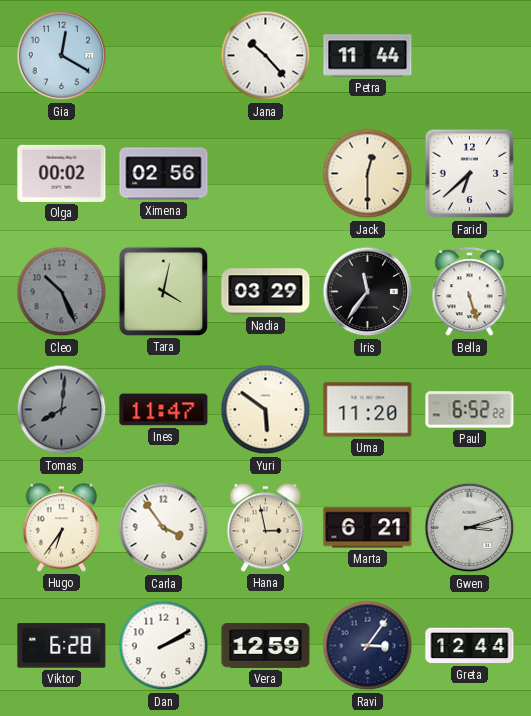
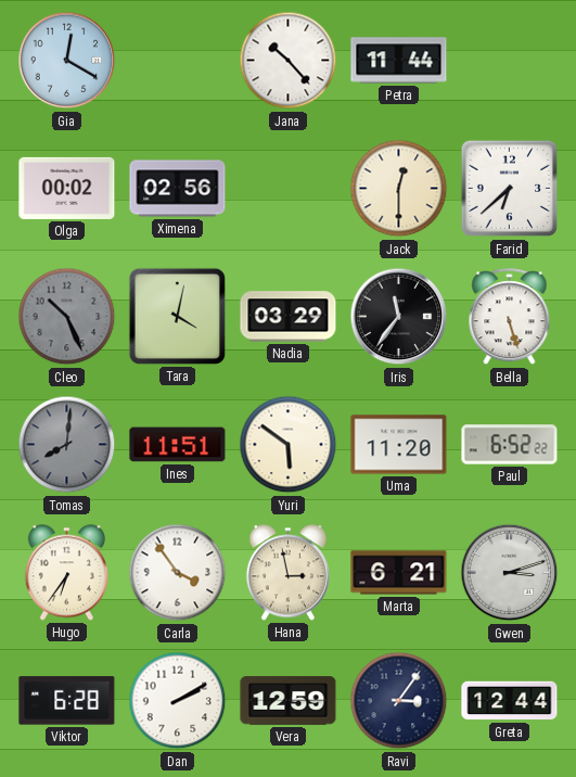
Ines: 11:47 -> 11:51
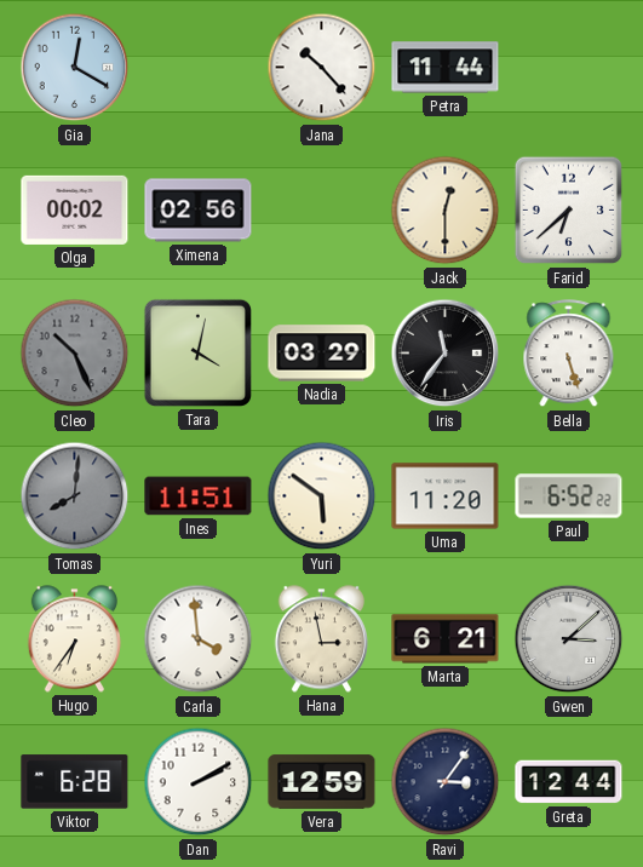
Carla: 3:54 -> 3:59
Gwen: 3:12 -> 3:08
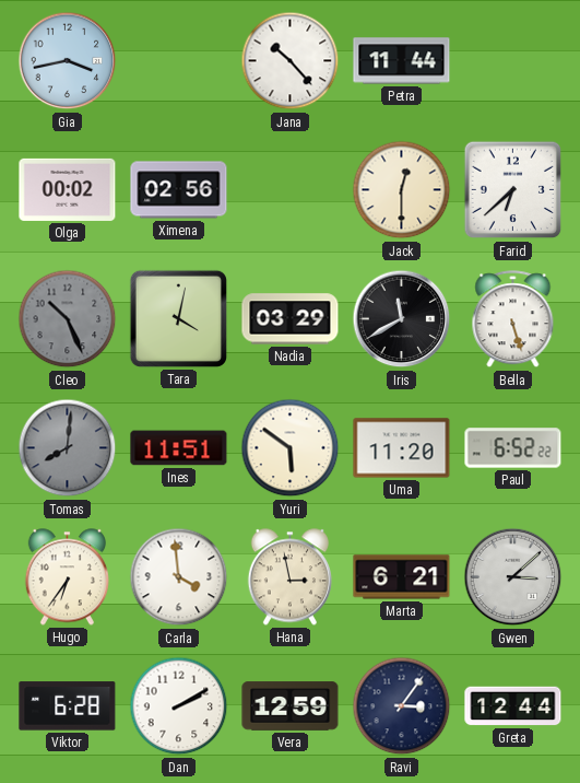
Gia: 12:20 -> 3:43
Iris: 11:36 -> 11:40
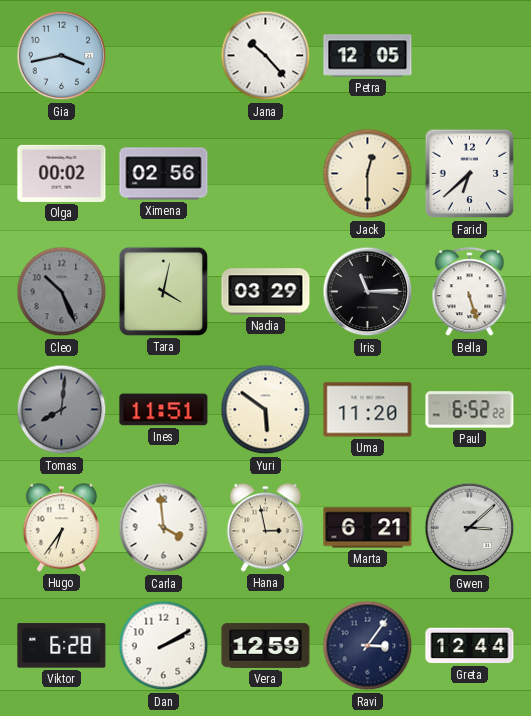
Petra: 11:44 -> 12:05
Iris: 11:40 -> 11:15
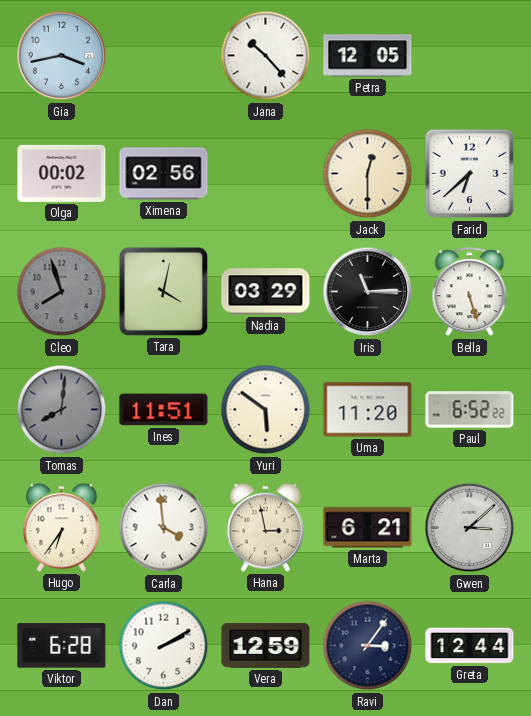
Cleo: 10:26 -> 7:57
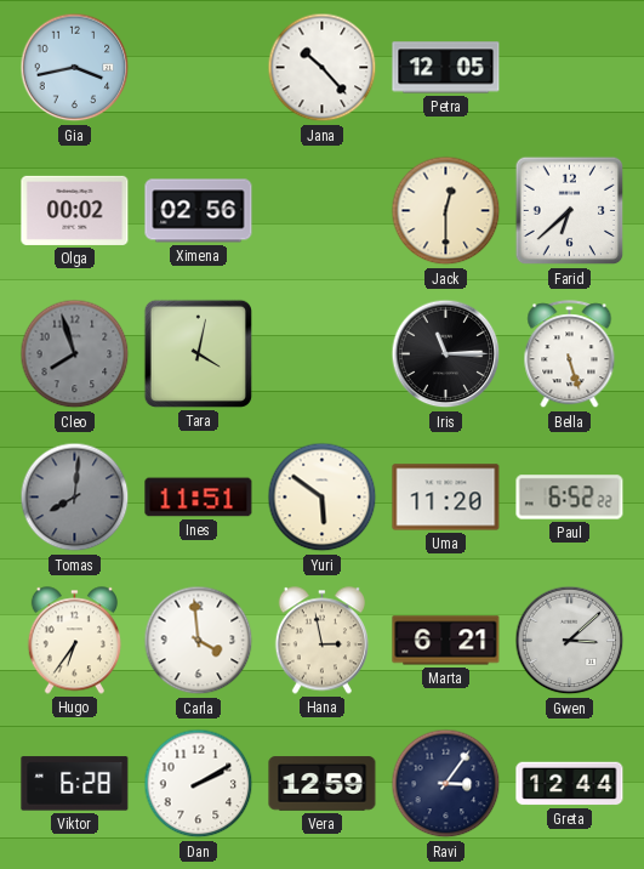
Nadia: 03:29 -> none
